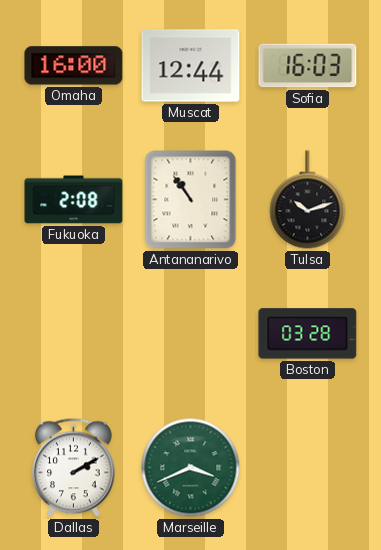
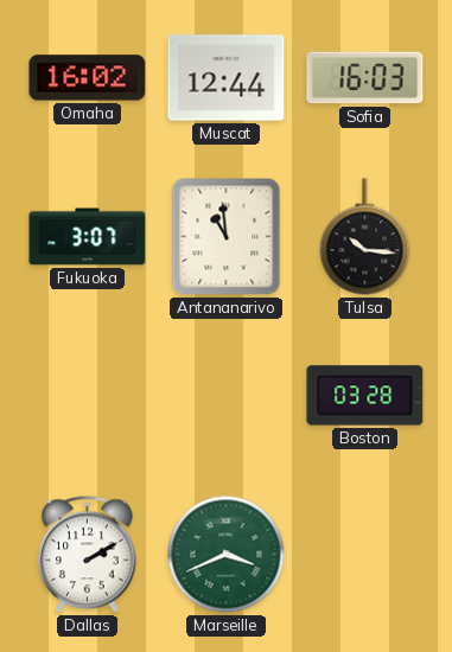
Omaha: 16:00 -> 16:02
Fukuoka: 2:08 -> 3:07
Antananarivo: 10:54 -> 10:59
Tulsa: 10:12 -> 10:16
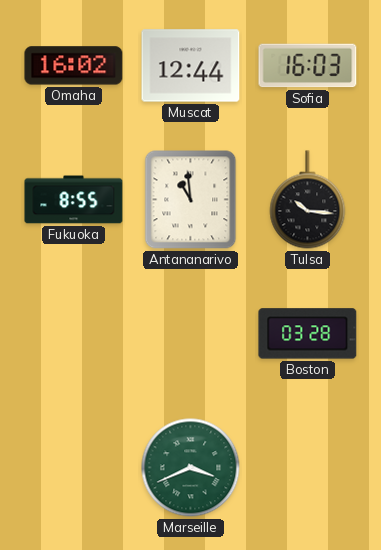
Fukuoka: 3:07 -> 8:55
Dallas: 2:10 -> none
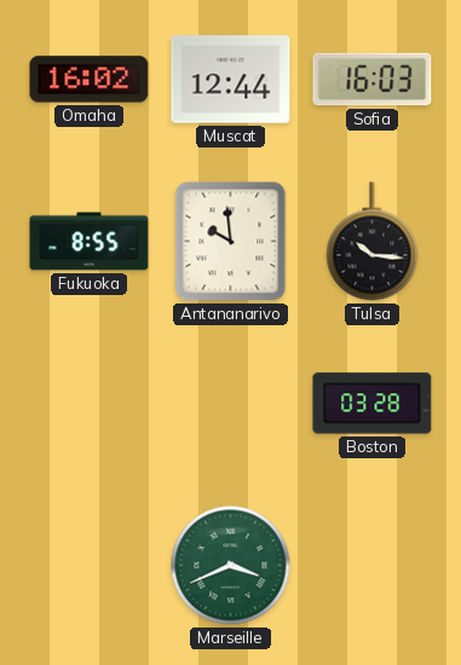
Antananarivo: 10:59 -> 9:59
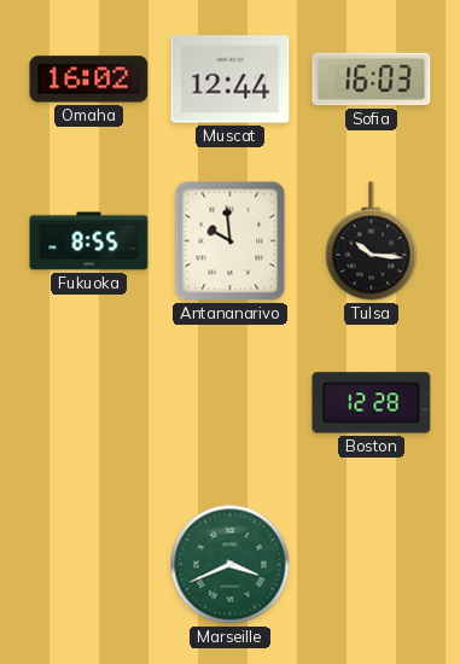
Boston: 03:28 -> 12:28
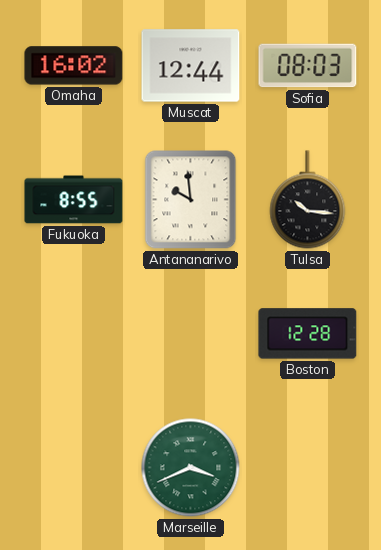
Sofia: 16:03 -> 08:03
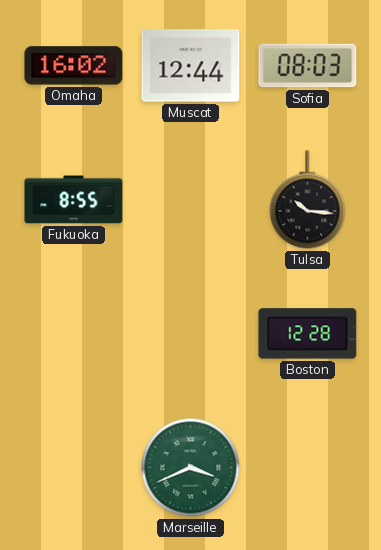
Antananarivo: 9:59 -> none
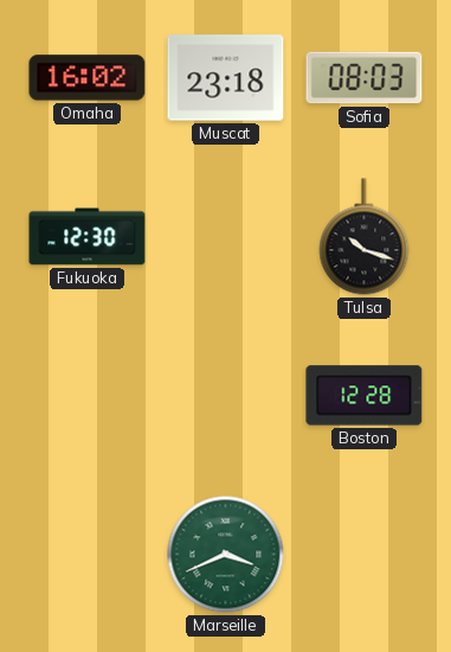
Muscat: 12:44 -> 23:18
Fukuoka: 8:55 -> 12:30
Tulsa: 10:16 -> 10:18
